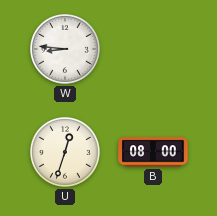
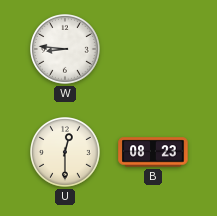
U: 12:33 -> 12:30
B: 08:00 -> 08:23
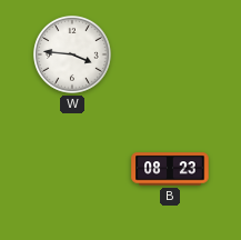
W: 8:46 -> 3:46
U: 12:30 -> none
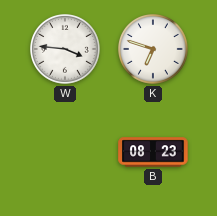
K: none -> 6:48
